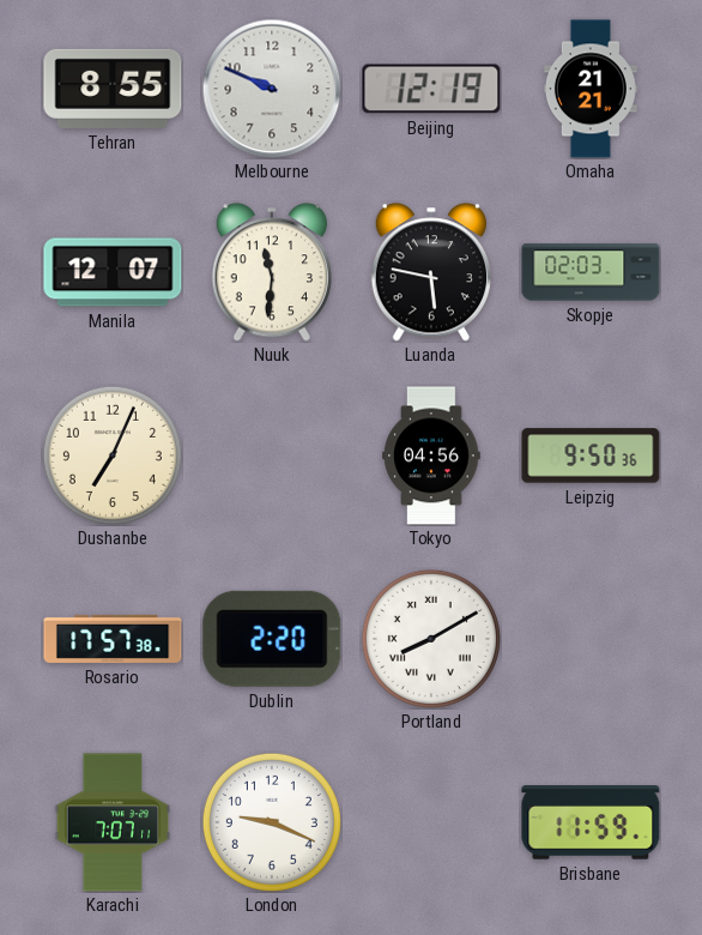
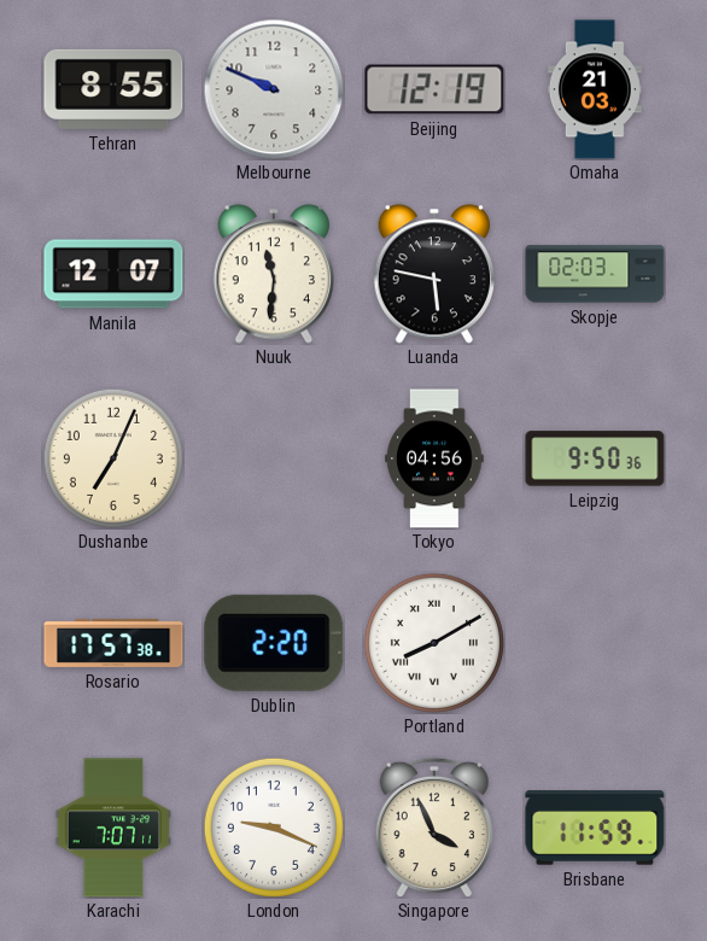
Omaha: 21:21 -> 21:03
Singapore: none -> 3:56
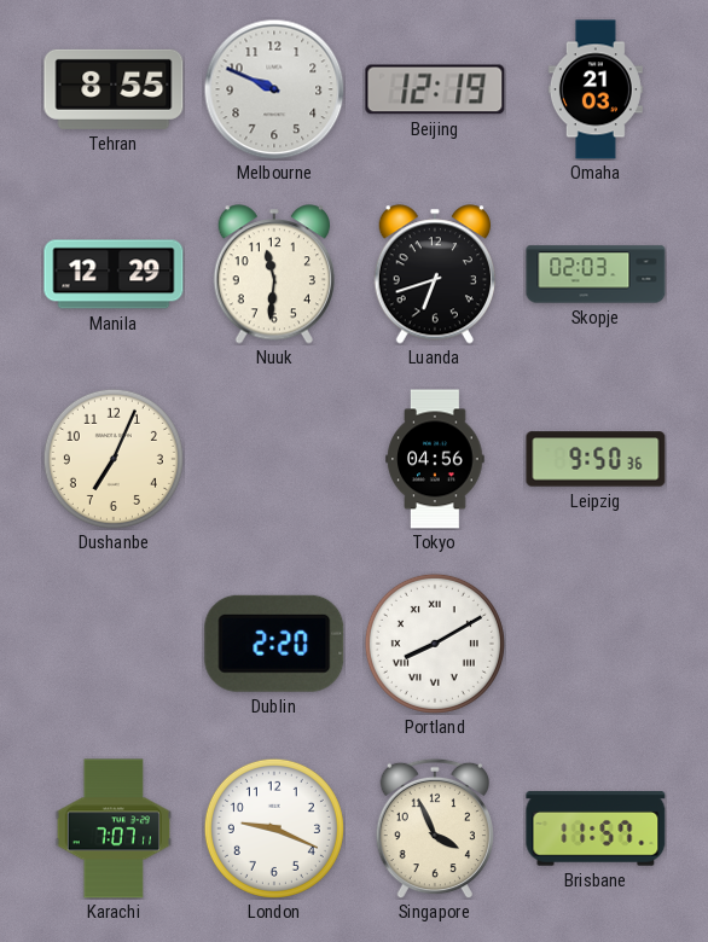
Manila: 12:07 -> 12:29
Luanda: 5:47 -> 6:42
Rosario: 17:57 -> none
Brisbane: 11:59 -> 11:57
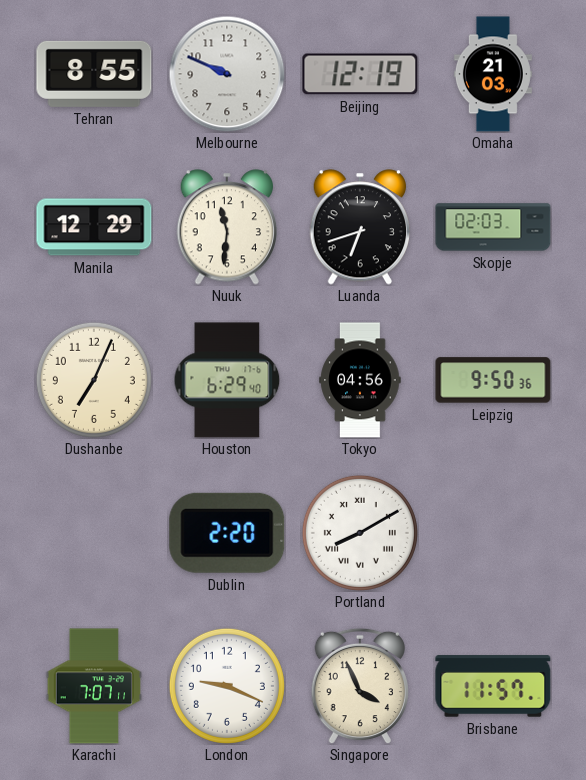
Houston: none -> 6:29
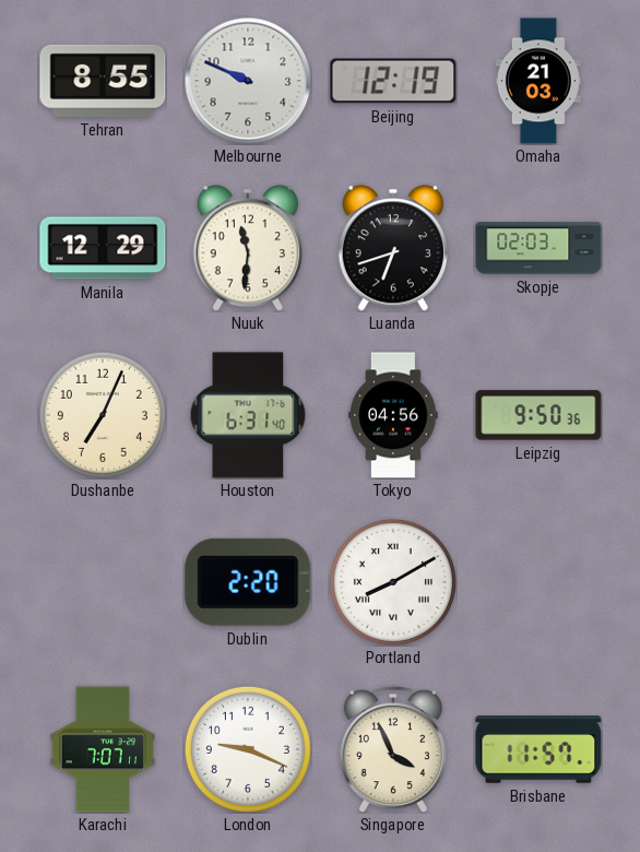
Houston: 6:29 -> 6:31
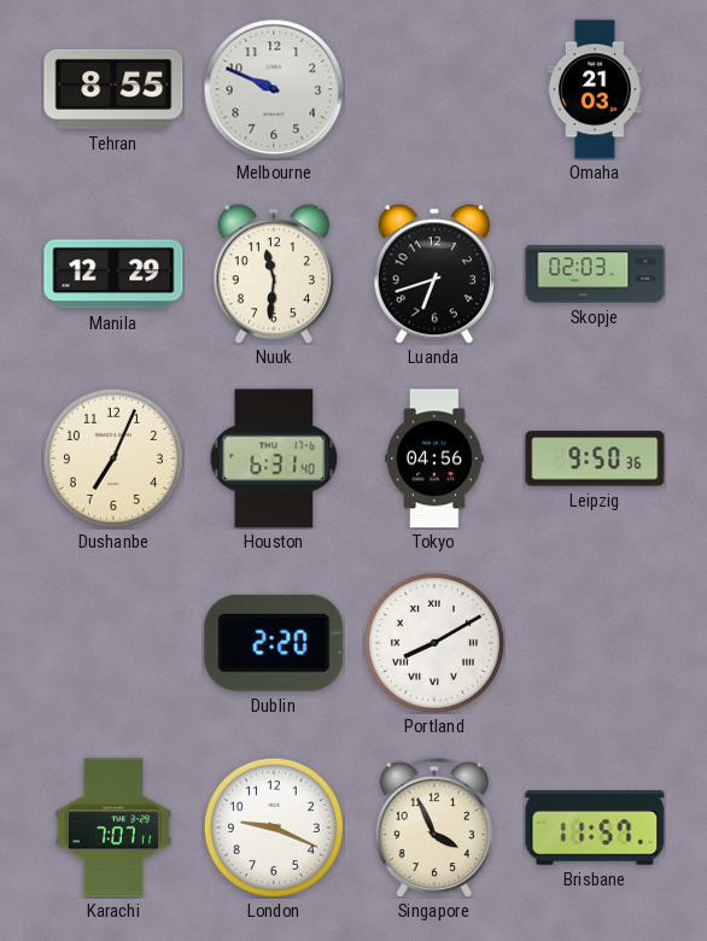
Beijing: 12:19 -> none
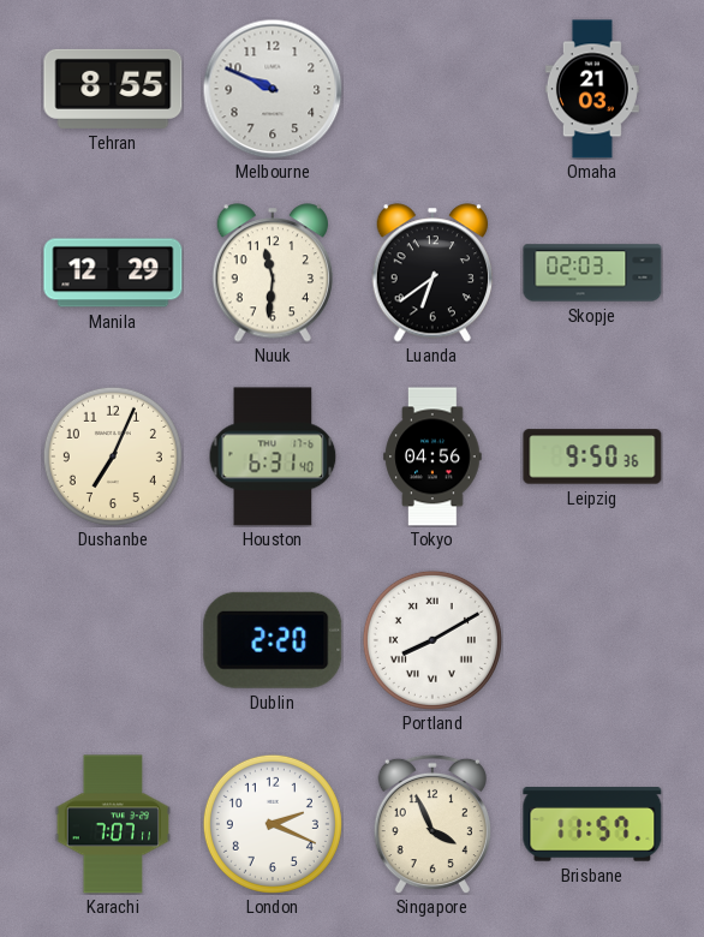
Luanda: 6:42 -> 6:39
London: 9:19 -> 2:19
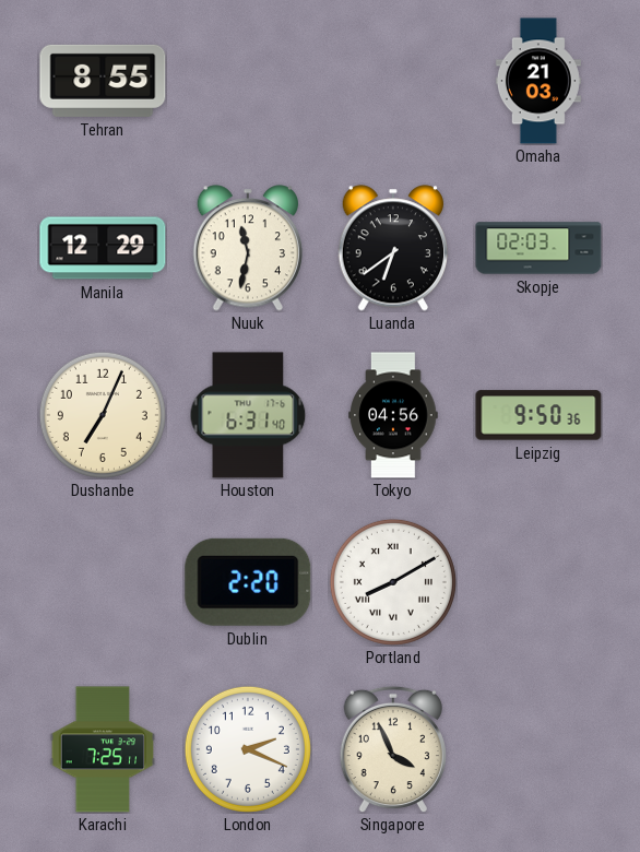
Melbourne: 9:49 -> none
Nuuk: 11:31 -> 11:32
Karachi: 7:07 -> 7:25
Brisbane: 11:57 -> none
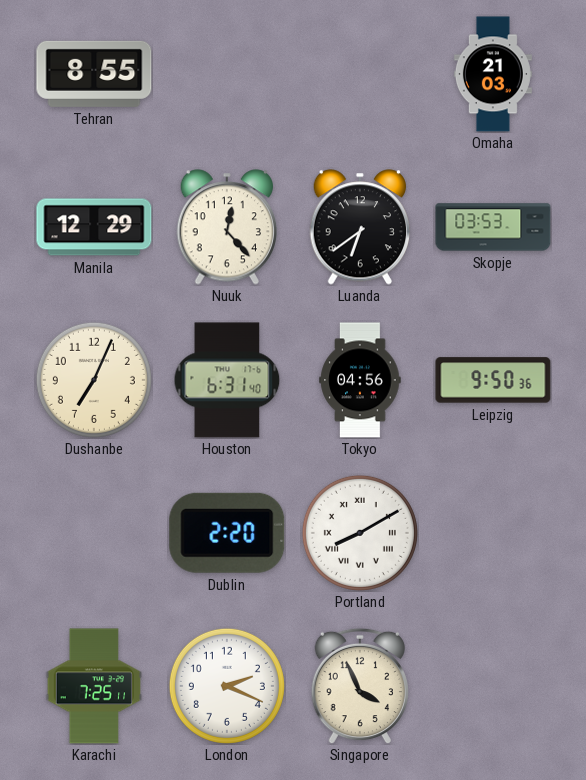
Nuuk: 11:32 -> 12:23
Skopje: 02:03 -> 03:53
